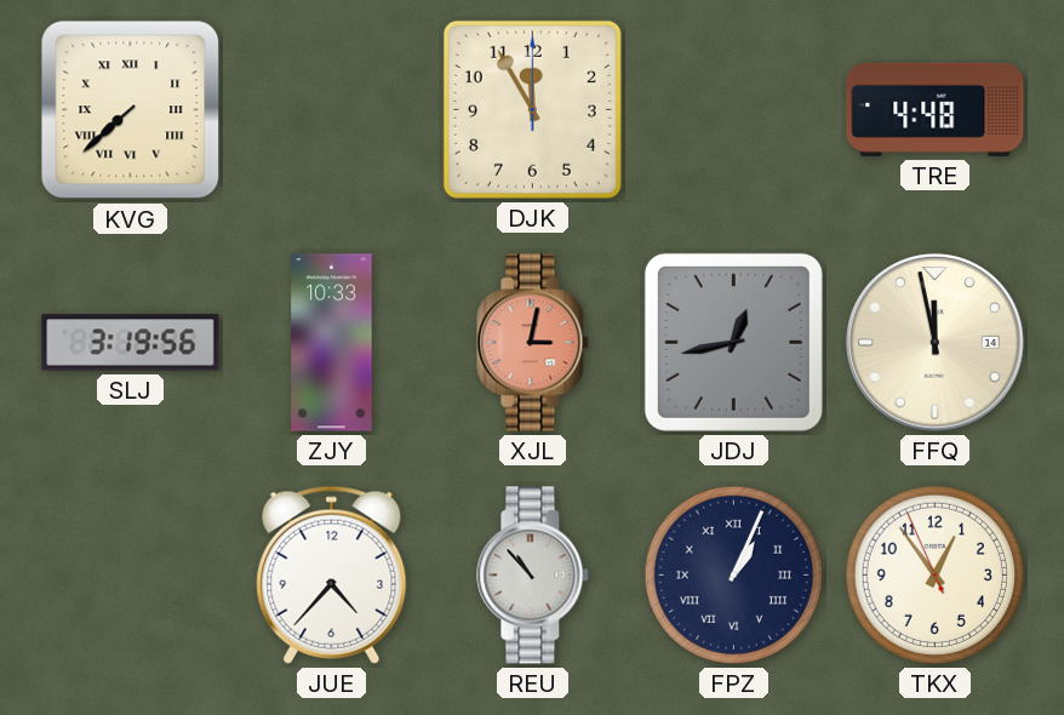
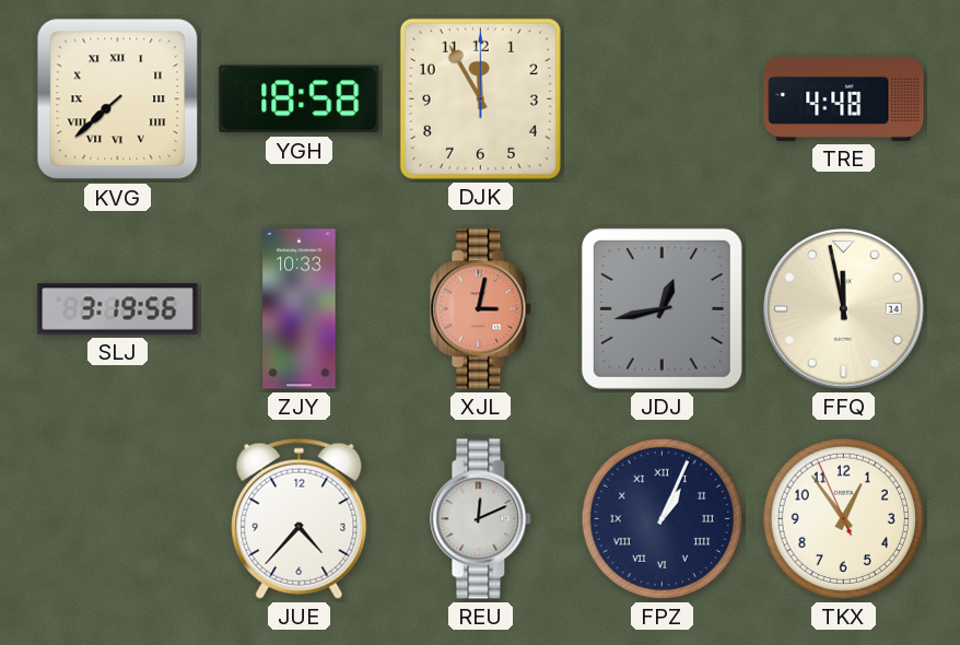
YGH: none -> 18:58
REU: 10:53 -> 12:11
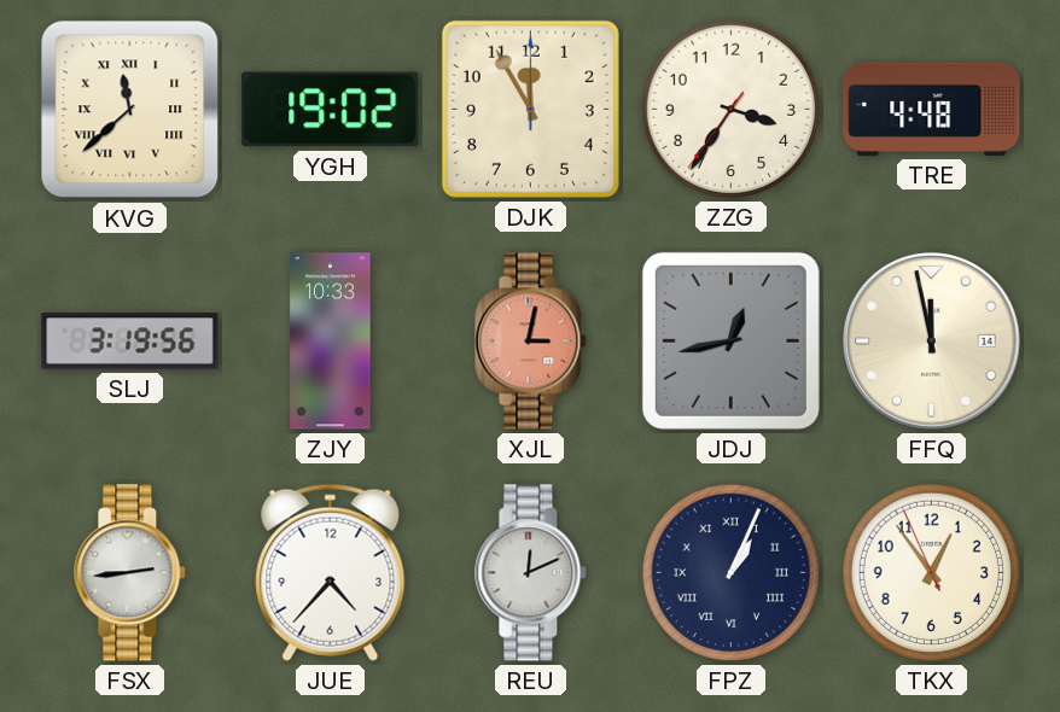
KVG: 7:38 -> 11:38
YGH: 18:58 -> 19:02
ZZG: none -> 3:35
FSX: none -> 2:44
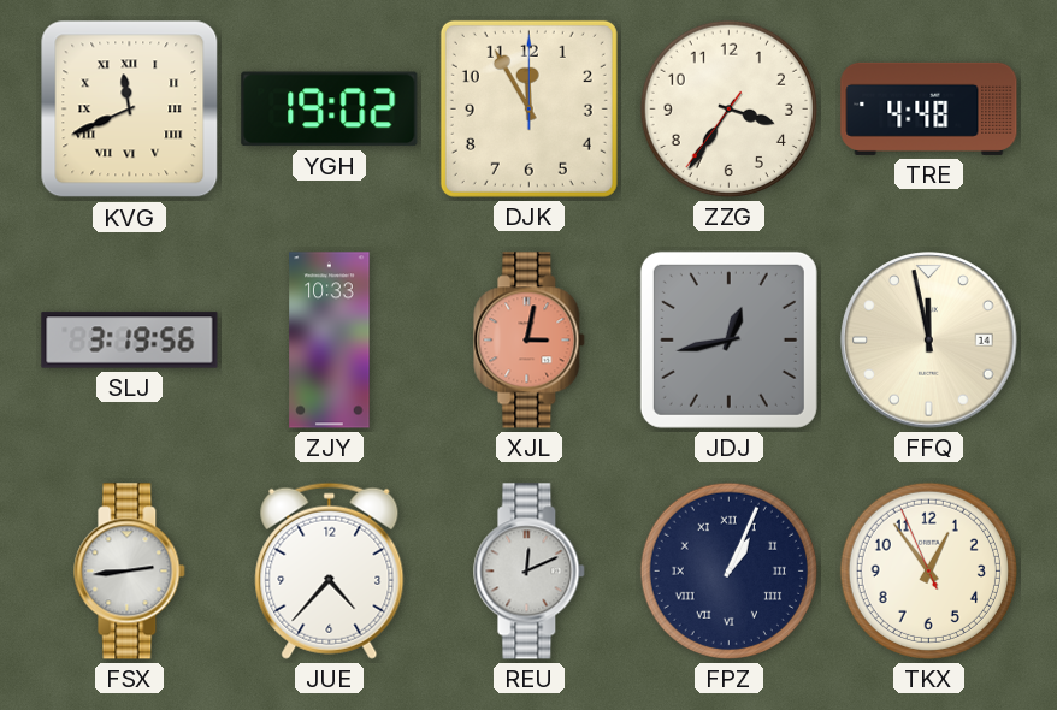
KVG: 11:38 -> 11:41
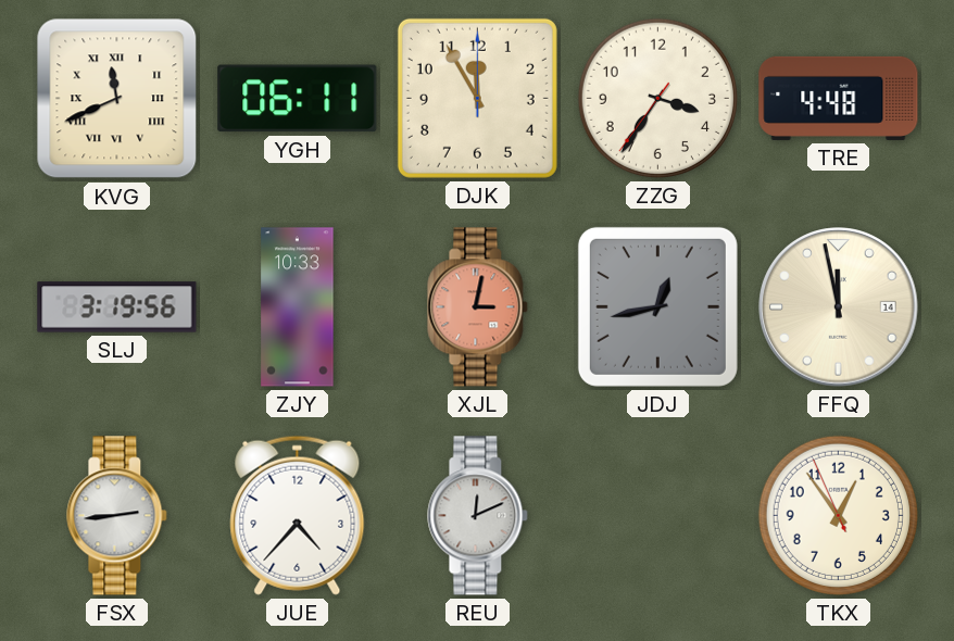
YGH: 19:02 -> 06:11
FPZ: 1:04 -> none
